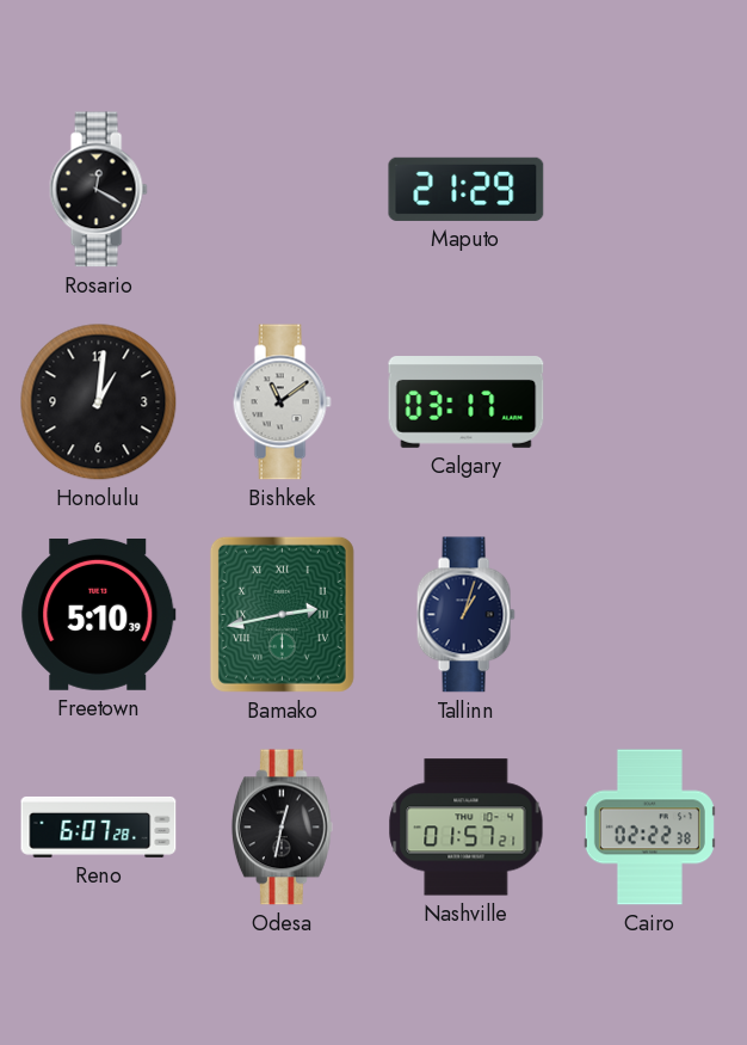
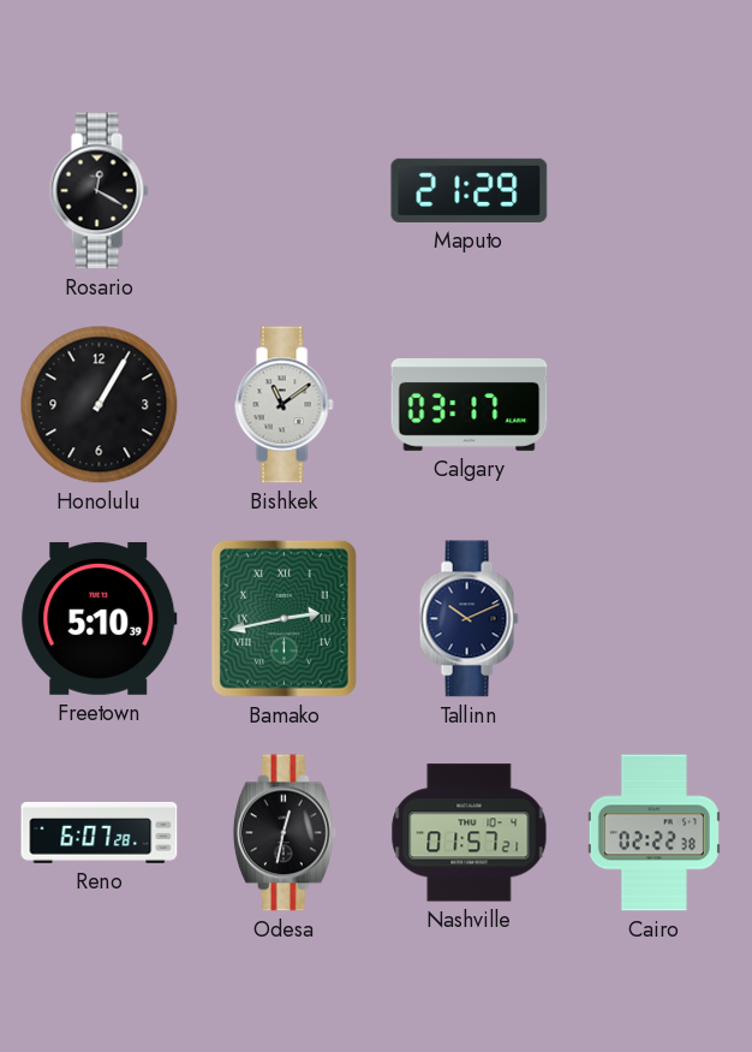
Honolulu: 1:01 -> 1:05
Tallinn: 1:03 -> 10:11
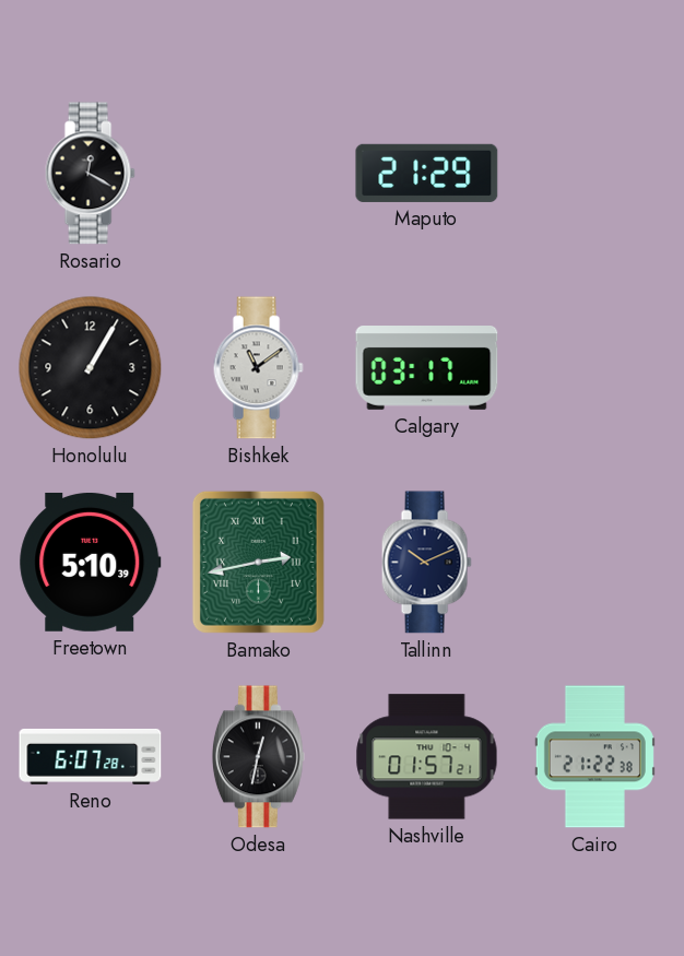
Cairo: 02:22 -> 21:22
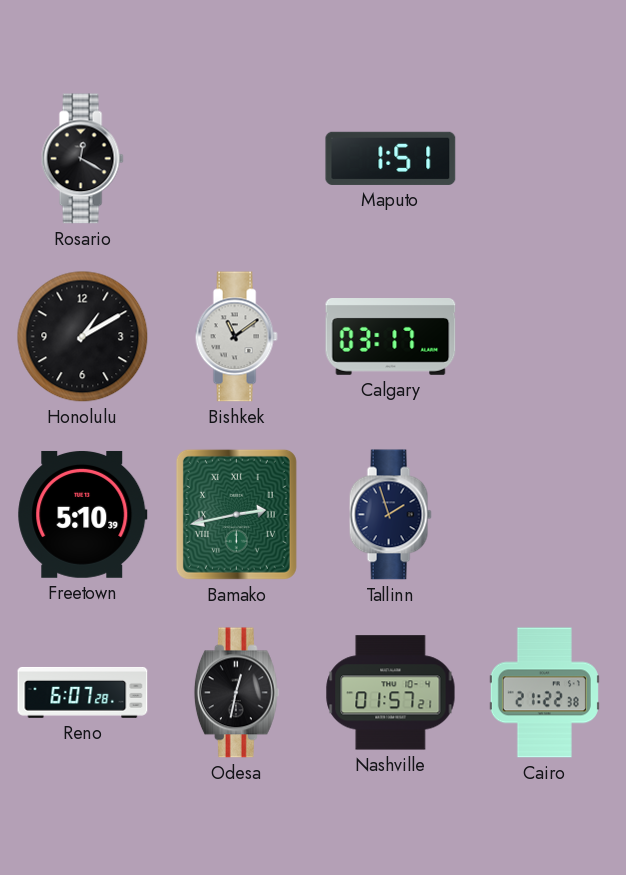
Maputo: 21:29 -> 1:51
Honolulu: 1:05 -> 1:10
Tallinn: 10:11 -> 1:57
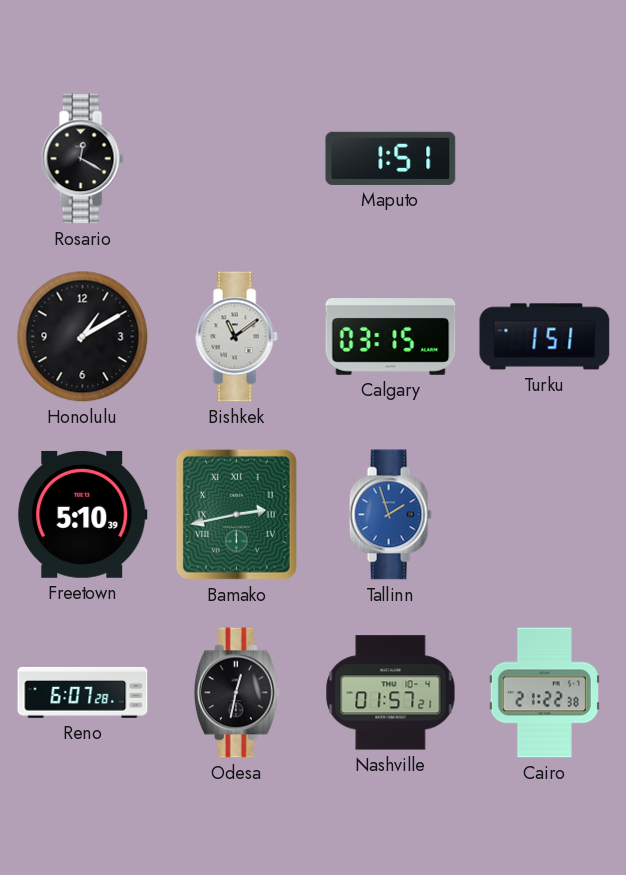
Calgary: 03:17 -> 03:15
Turku: none -> 1:51
Tallinn dial: navy -> blue
